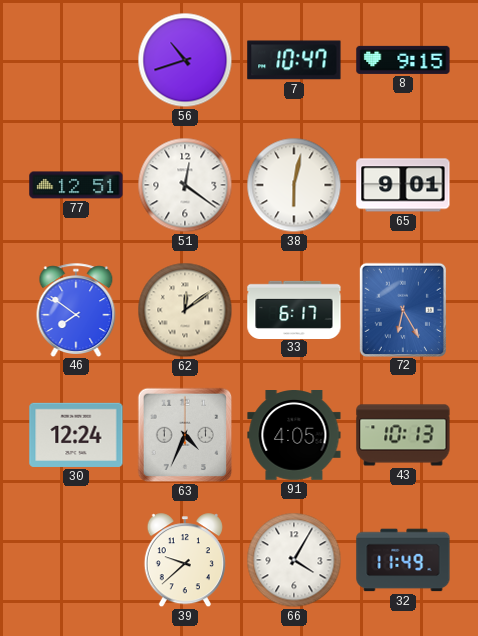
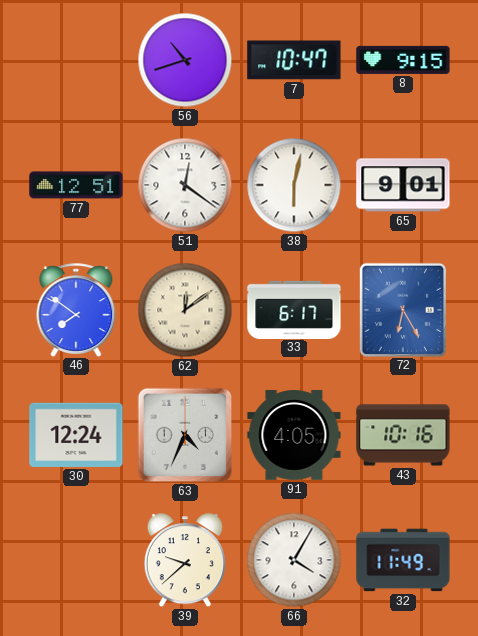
43: 10:13 -> 10:16
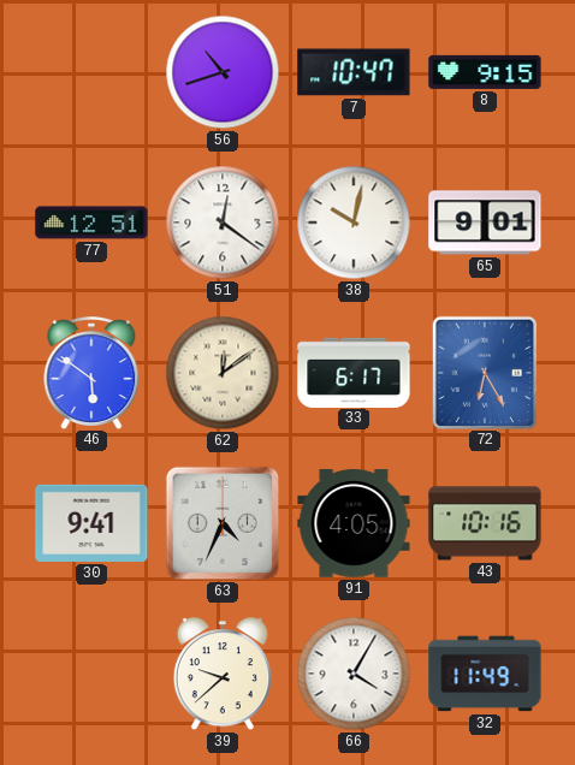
38: 6:02 -> 10:02
46: 7:51 -> 5:51
30: 12:24 -> 9:41
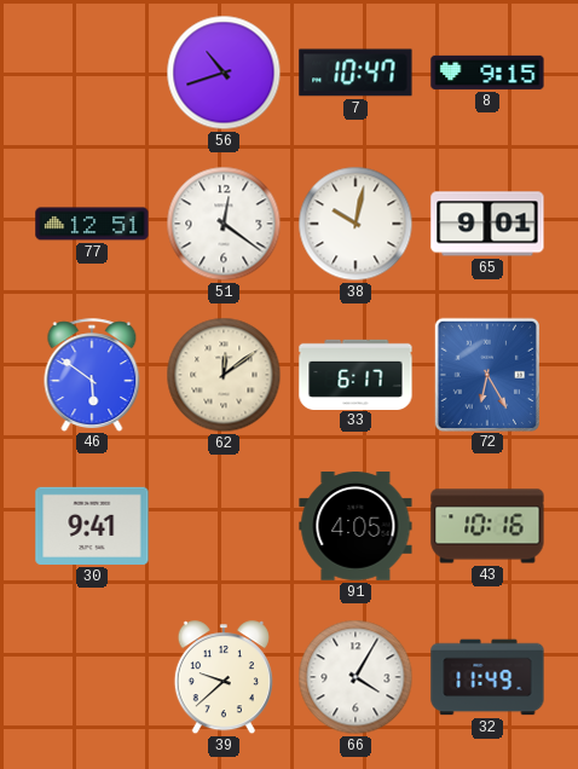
63: 4:34 -> none
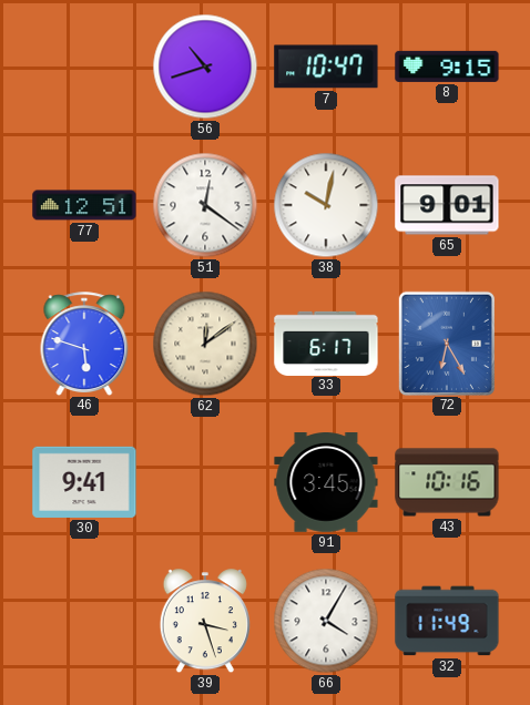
46: 5:51 -> 5:48
91: 4:05 -> 3:45
39: 9:38 -> 3:27
